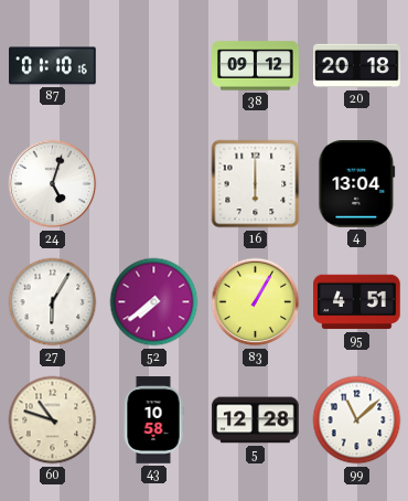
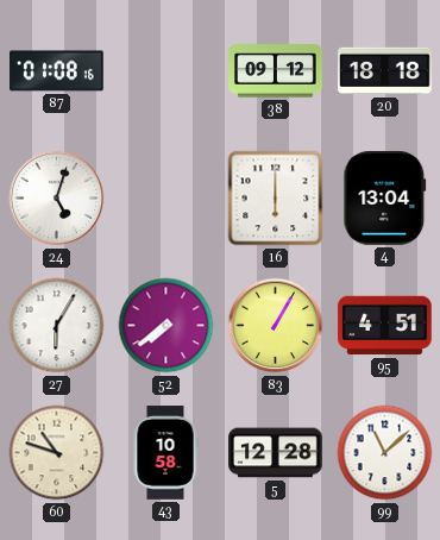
87: 01:10 -> 01:08
20: 20:18 -> 18:18
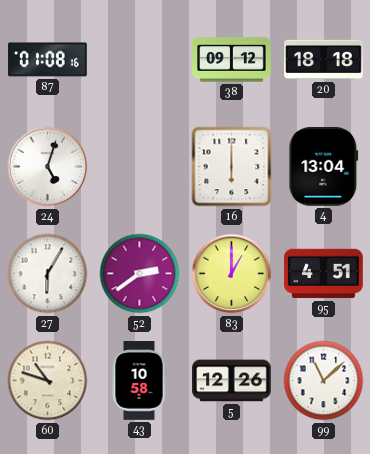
52: 7:39 -> 2:39
83: 1:05 -> 1:00
5: 12:28 -> 12:26
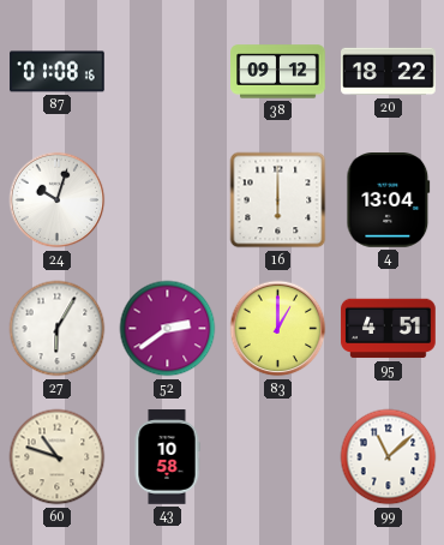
20: 18:18 -> 18:22
24: 5:03 -> 10:03
5: 12:26 -> none
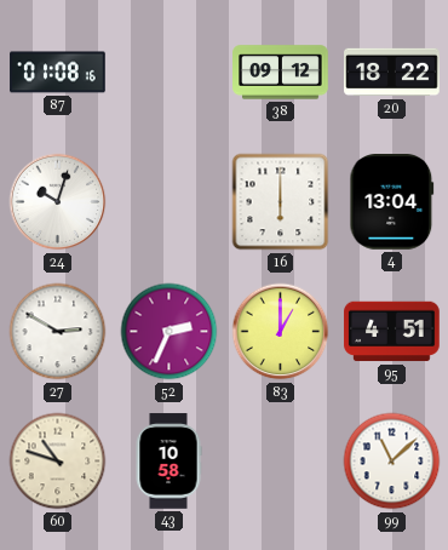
27: 6:05 -> 2:50
52: 2:39 -> 2:34
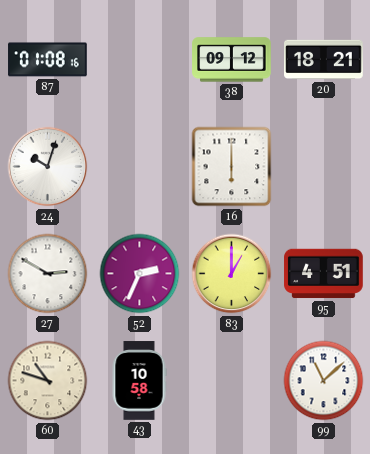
20: 18:22 -> 18:21
4: 13:04 -> none
